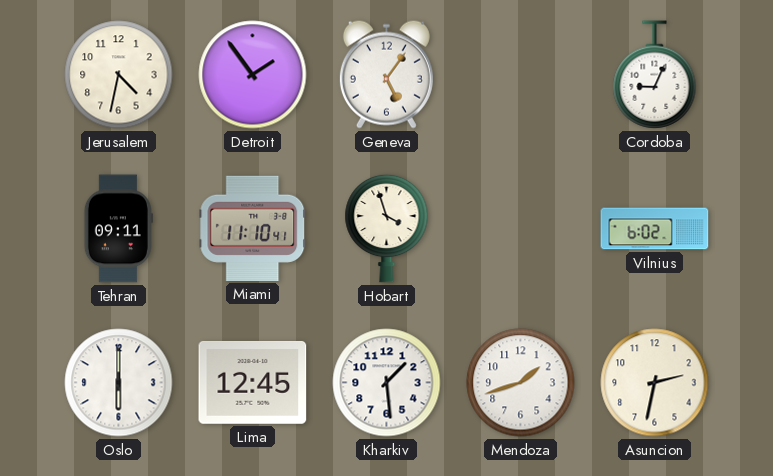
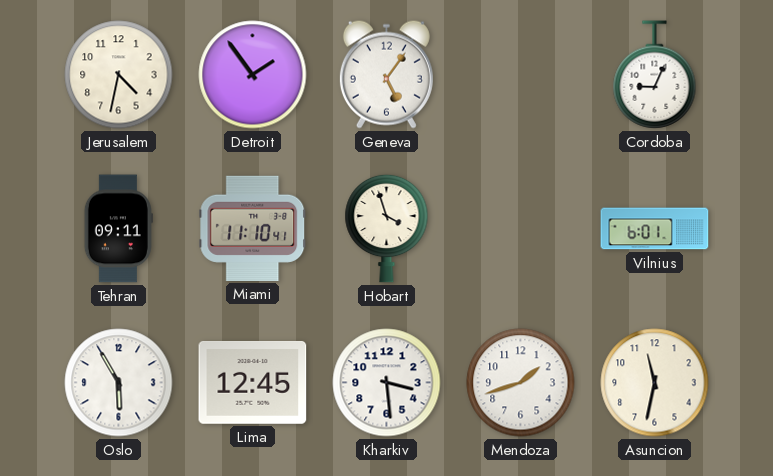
Vilnius: 6:02 -> 6:01
Oslo: 6:00 -> 5:55
Kharkiv: 1:29 -> 3:29
Asuncion: 2:32 -> 11:32
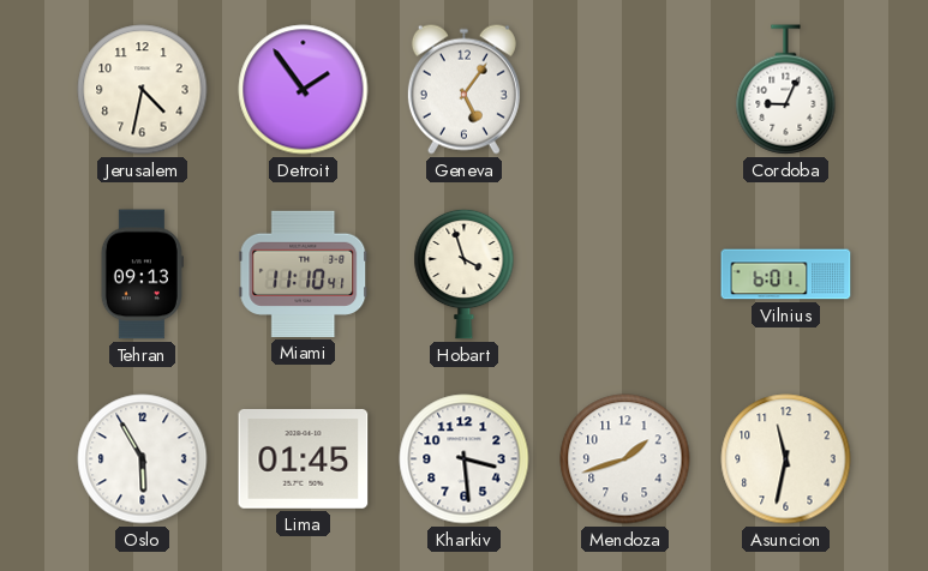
Tehran: 09:11 -> 09:13
Lima: 12:45 -> 01:45
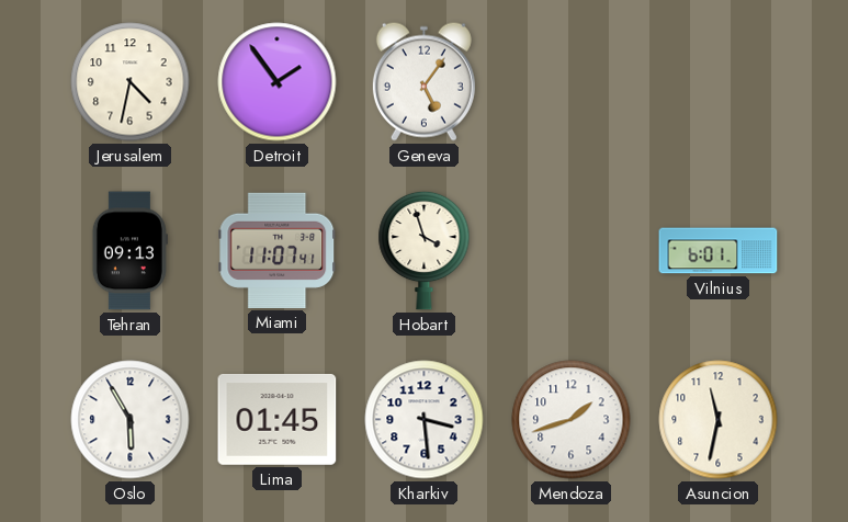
Cordoba: 9:04 -> none
Miami: 11:10 -> 11:07
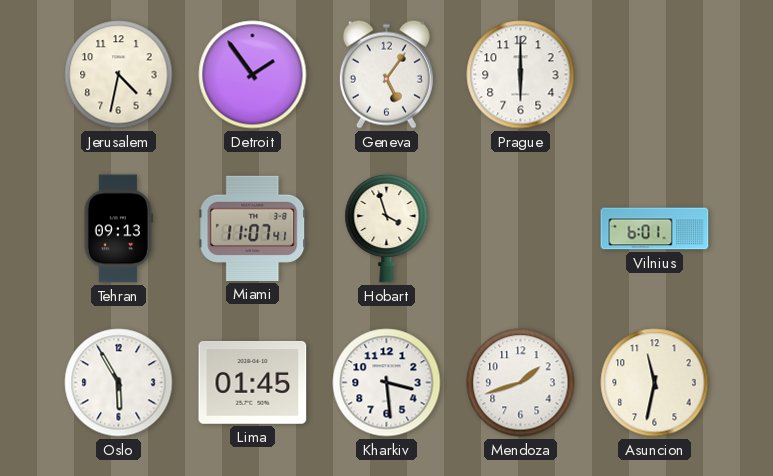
Prague: none -> 6:00
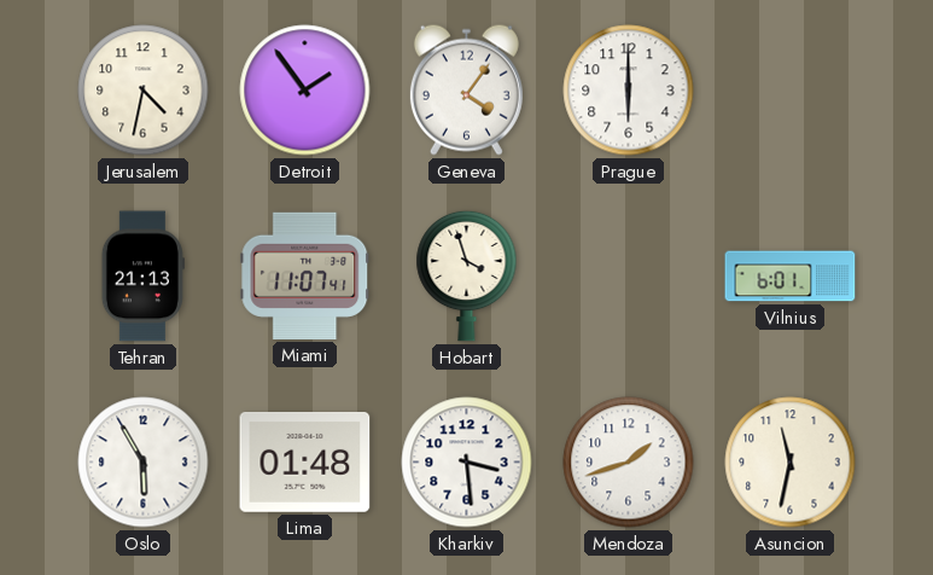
Geneva: 5:06 -> 4:06
Tehran: 09:13 -> 21:13
Lima: 01:45 -> 01:48
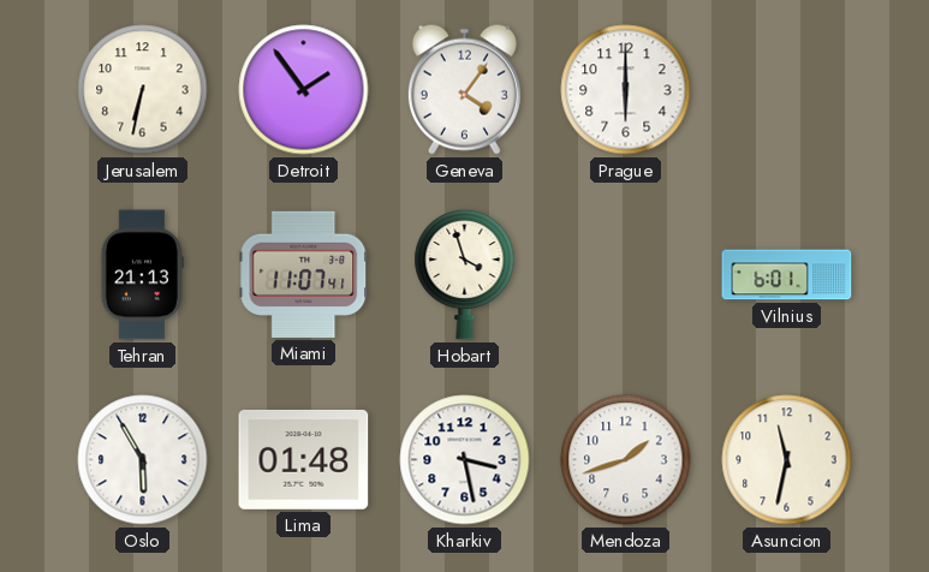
Jerusalem: 4:32 -> 6:32
Kharkiv: 3:29 -> 3:28
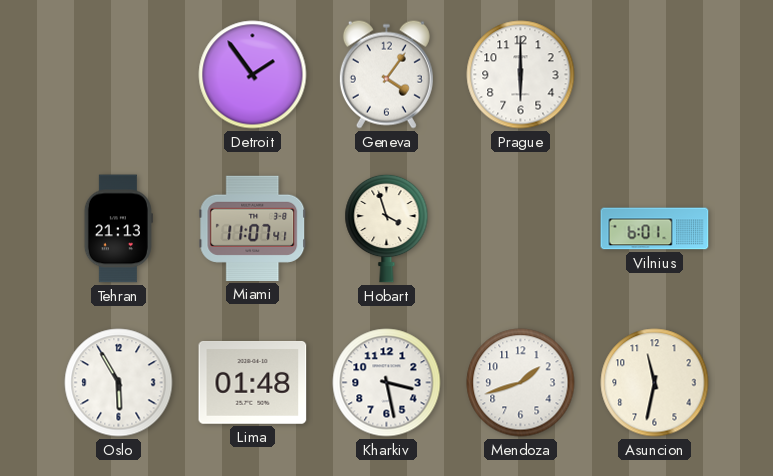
Jerusalem: 6:32 -> none
